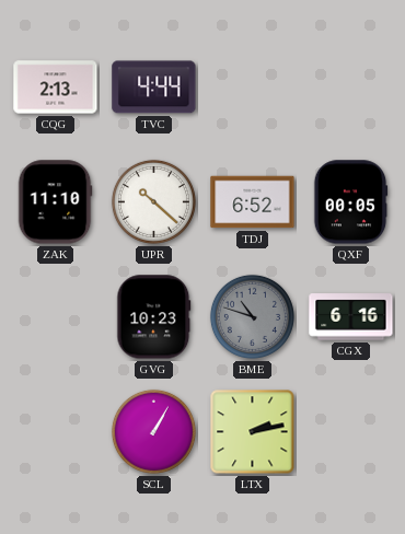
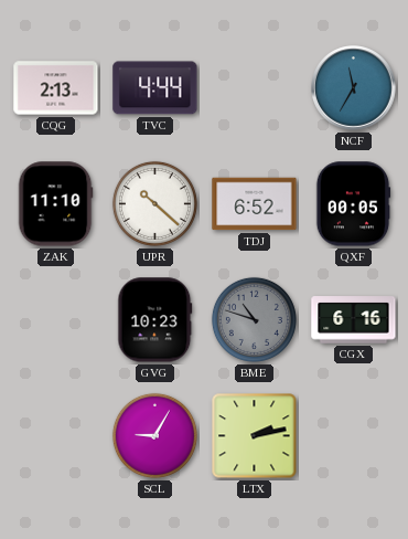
NCF: none -> 11:35
SCL: 1:05 -> 9:05
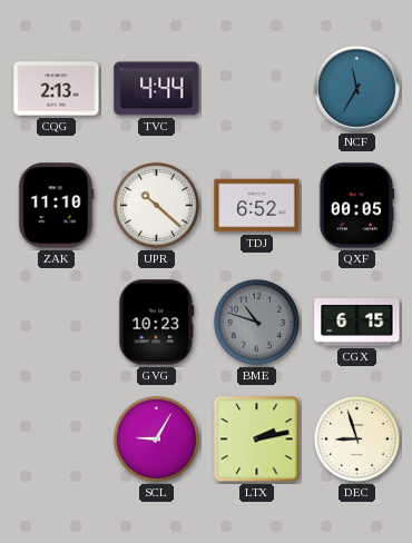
CGX: 6:16 -> 6:15
DEC: none -> 8:57
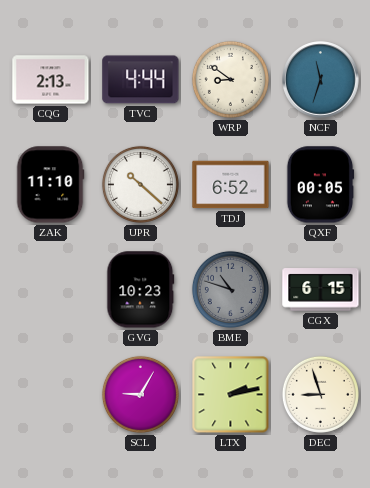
WRP: none -> 8:51
NCF: 11:35 -> 11:33
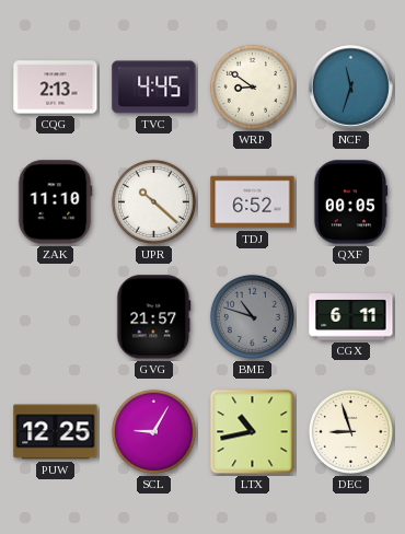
TVC: 4:44 -> 4:45
GVG: 10:23 -> 21:57
CGX: 6:15 -> 6:11
PUW: none -> 12:25
LTX: 2:13 -> 10:43
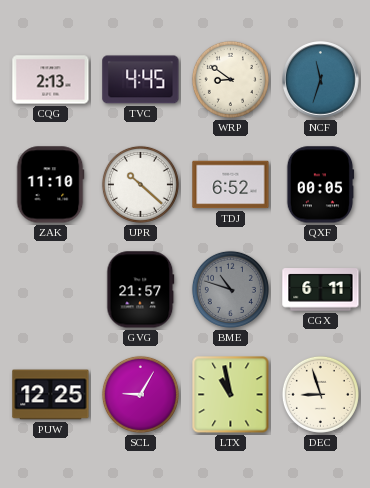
LTX: 10:43 -> 10:58
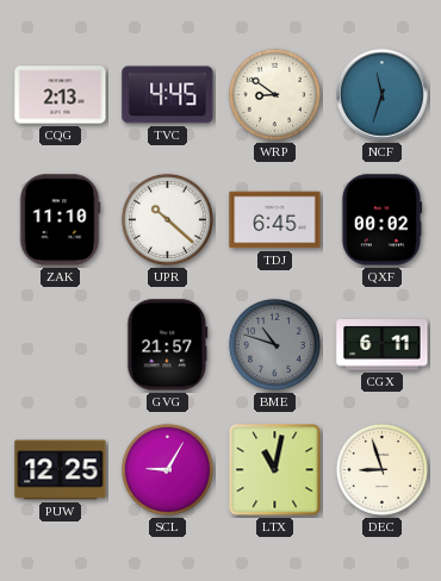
TDJ: 6:52 -> 6:45
QXF: 00:05 -> 00:02
LTX: 10:58 -> 11:02
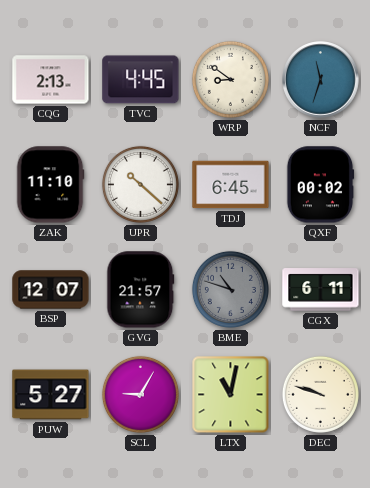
BSP: none -> 12:07
PUW: 12:25 -> 5:27
DEC: 8:57 -> 9:48
